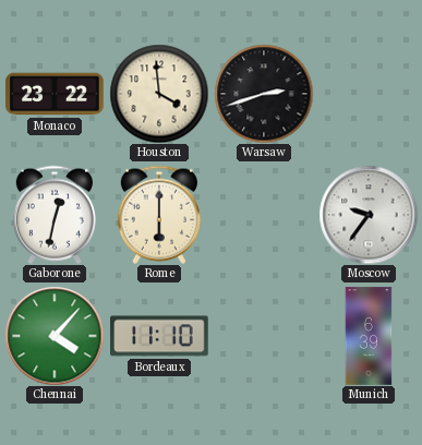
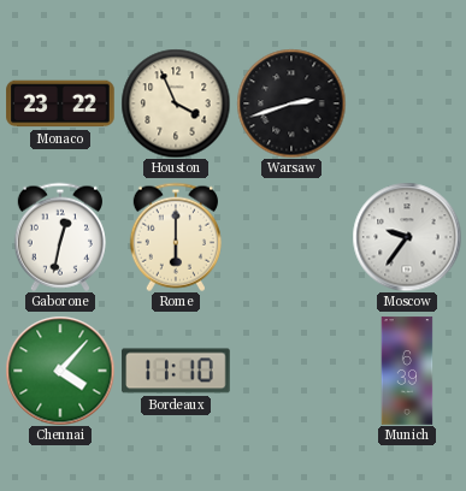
Houston: 3:59 -> 3:56
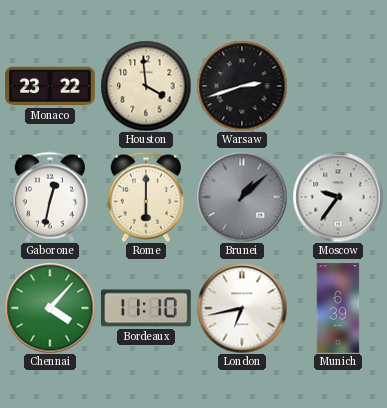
Houston: 3:56 -> 3:59
Brunei: none -> 1:08
London: none -> 6:43
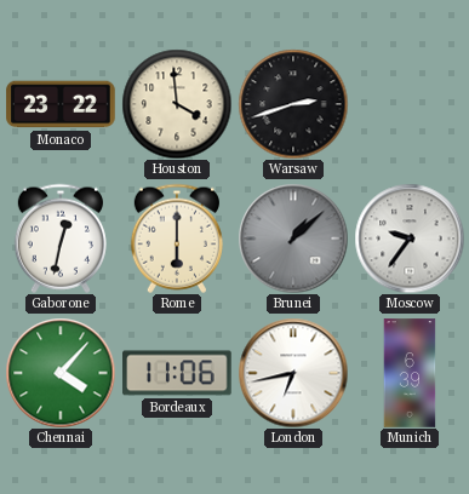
Bordeaux: 11:10 -> 11:06
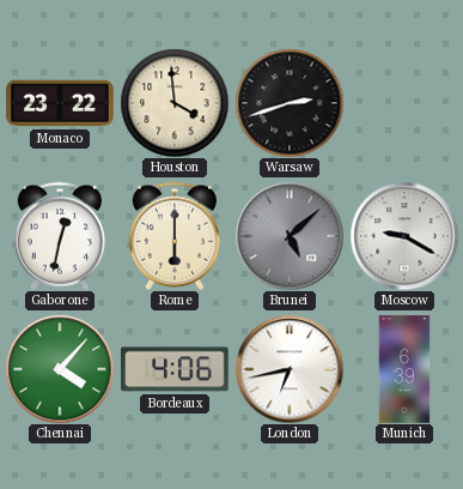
Brunei: 1:08 -> 5:08
Moscow: 9:36 -> 9:20
Bordeaux: 11:06 -> 4:06
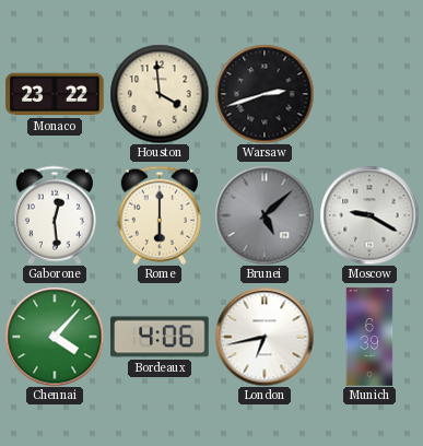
Gaborone: 12:32 -> 12:29
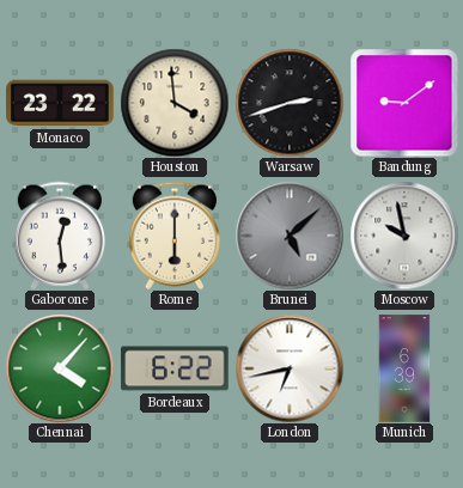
Bandung: none -> 9:09
Moscow: 9:20 -> 9:58
Bordeaux: 4:06 -> 6:22
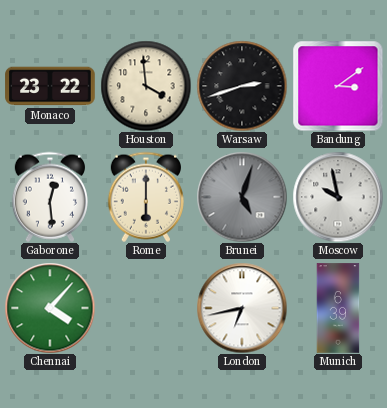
Bandung: 9:09 -> 3:09
Brunei: 5:08 -> 5:03
Bordeaux: 6:22 -> none
